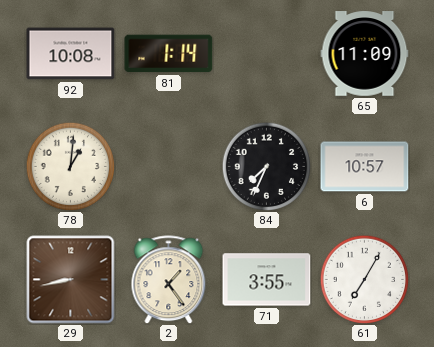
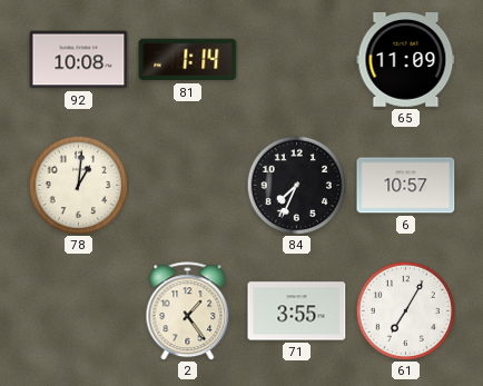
29: 8:43 -> none
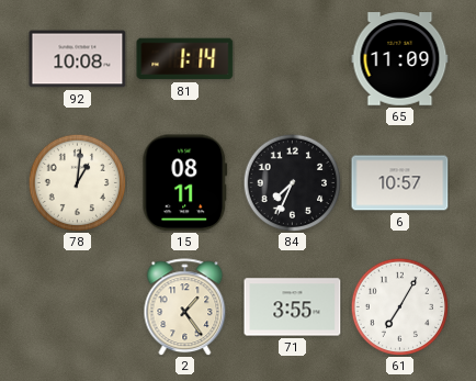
15: none -> 08:11
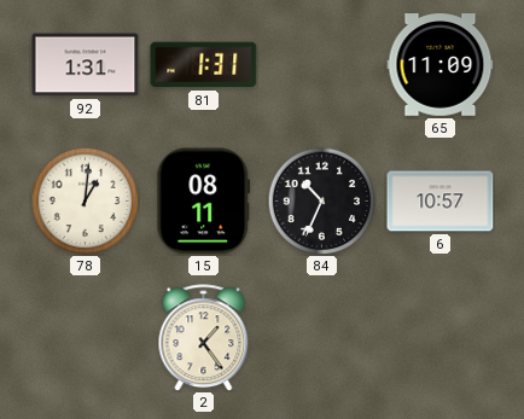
92: 10:08 -> 1:31
81: 1:14 -> 1:31
84: 7:34 -> 10:34
71: 3:55 -> none
61: 7:05 -> none
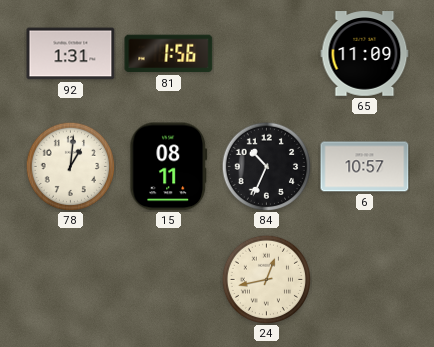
81: 1:31 -> 1:56
2: 1:24 -> none
24: none -> 12:43
